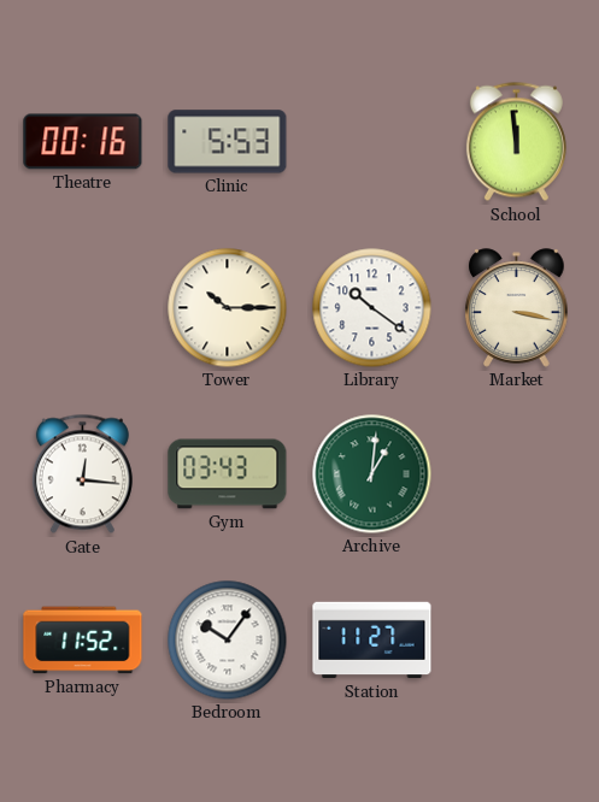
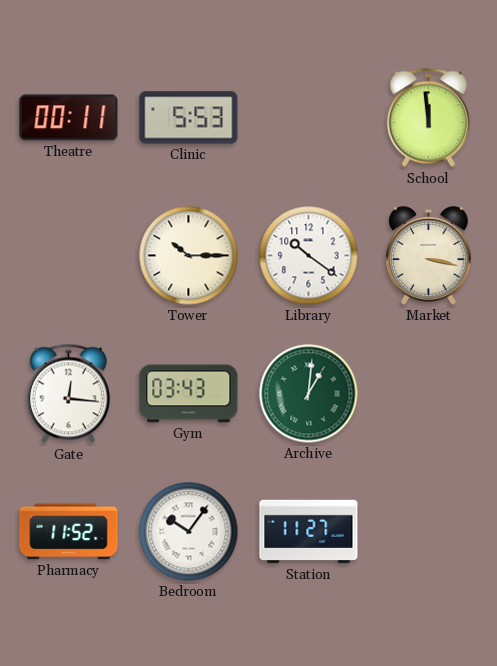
Theatre: 00:16 -> 00:11
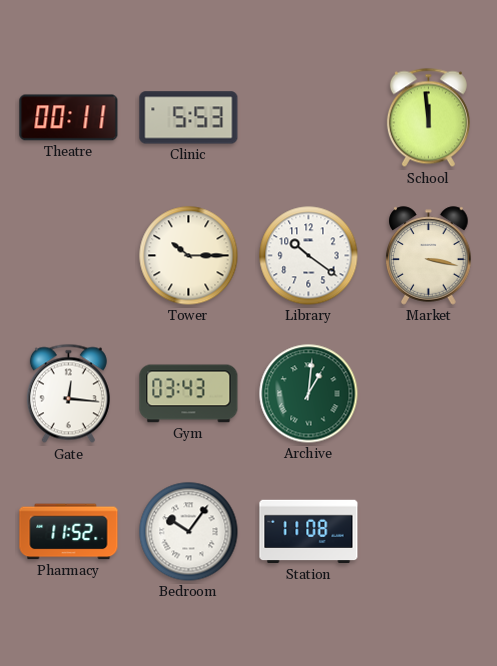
Station: 11:27 -> 11:08
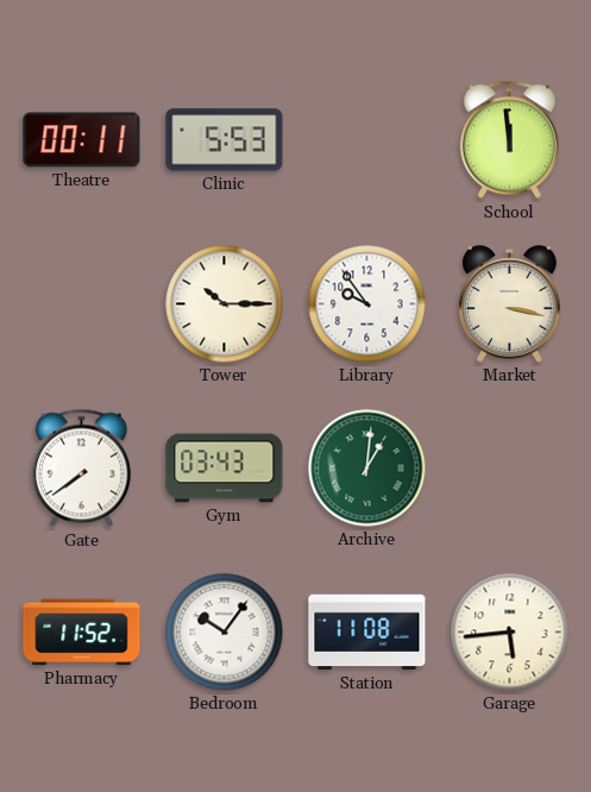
Library: 10:21 -> 9:54
Gate: 12:16 -> 7:39
Garage: none -> 5:44
